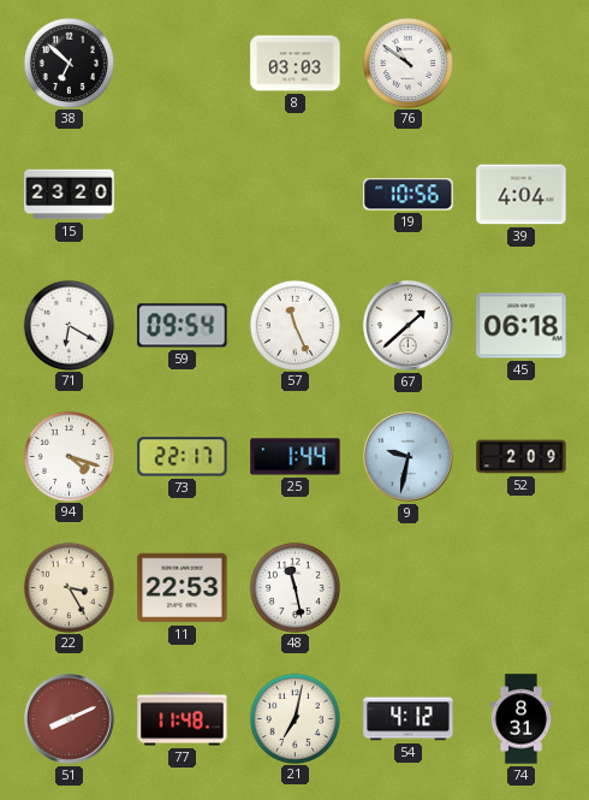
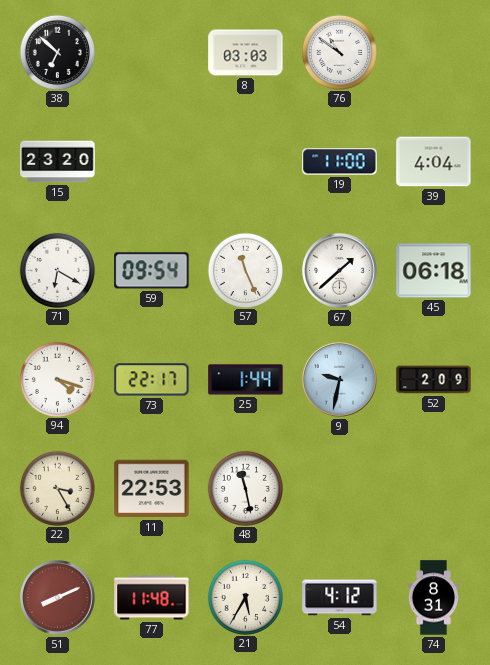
19: 10:56 -> 11:00
21: 7:02 -> 5:35
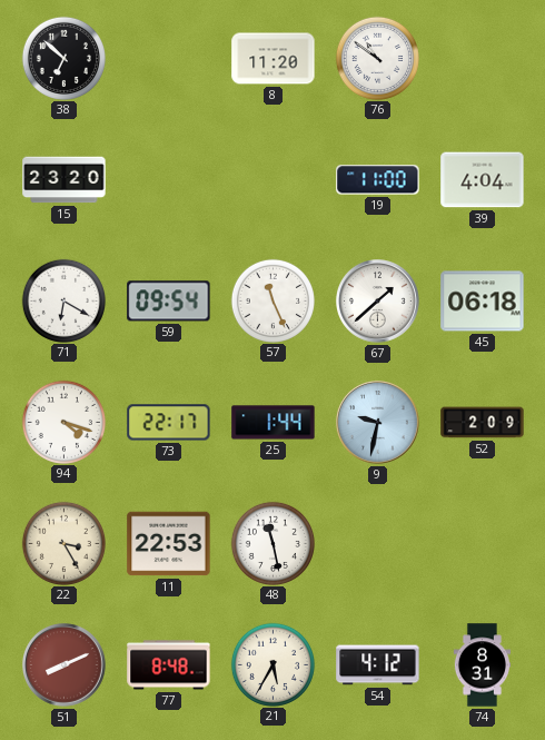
8: 03:03 -> 11:20
77: 11:48 -> 8:48
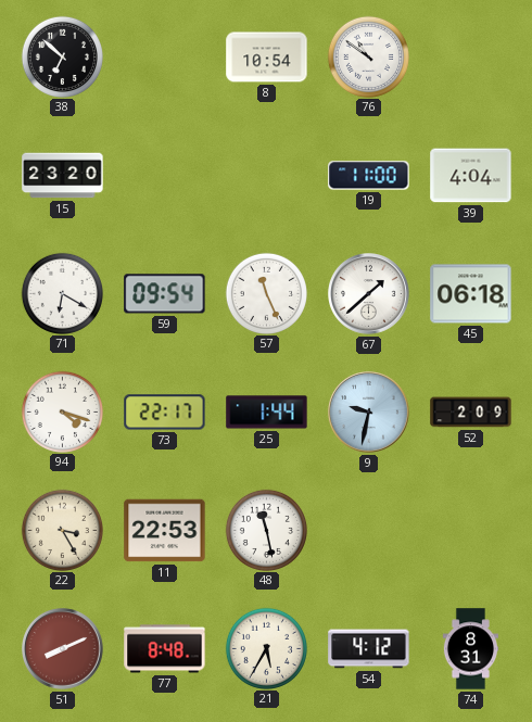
8: 11:20 -> 10:54
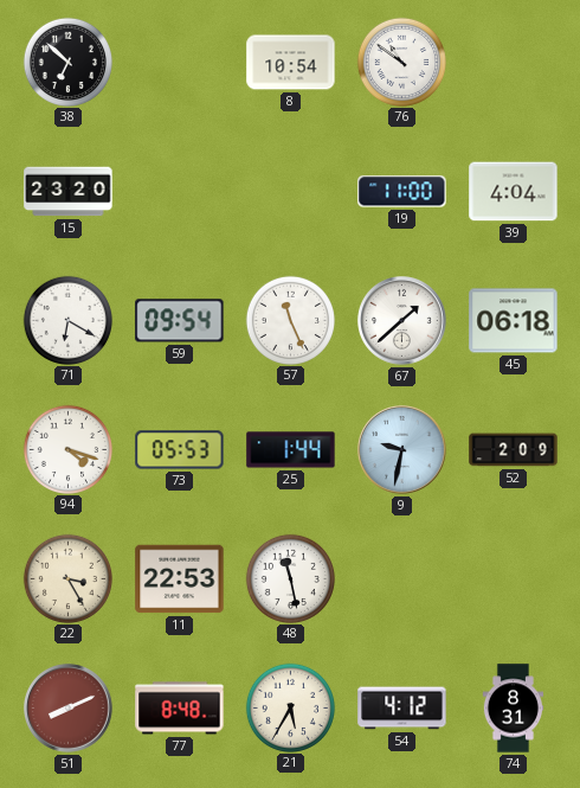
73: 22:17 -> 05:53
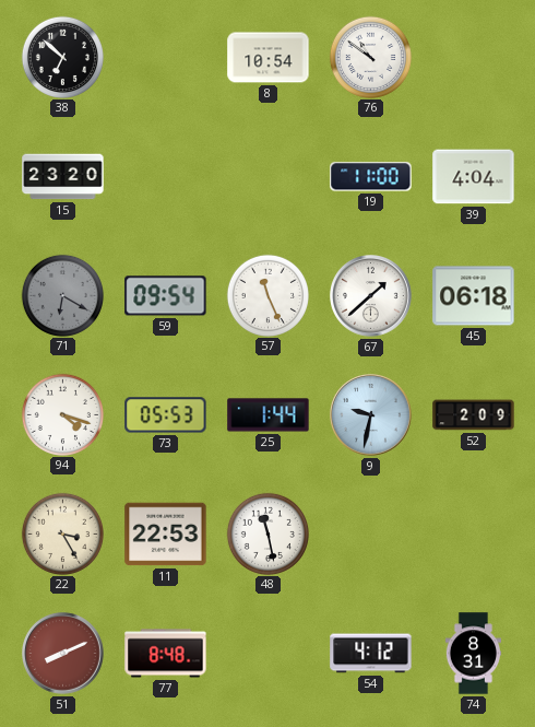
71 dial: white -> grey
21: 5:35 -> none
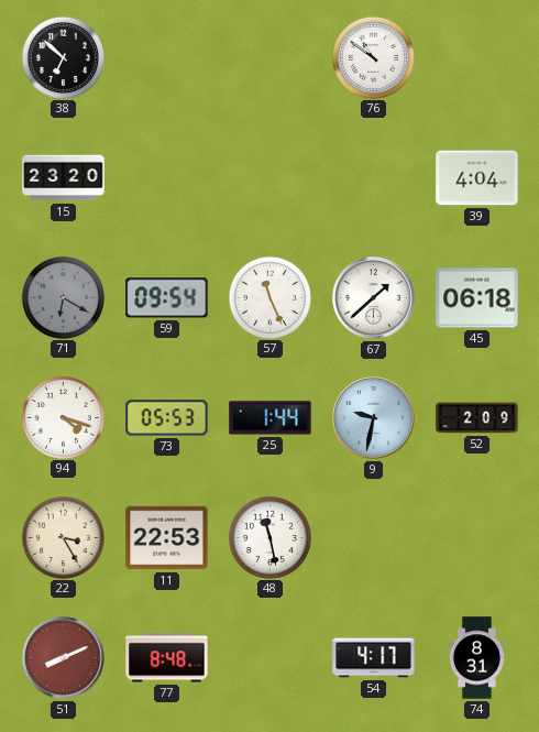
8: 10:54 -> none
19: 11:00 -> none
54: 4:12 -> 4:17
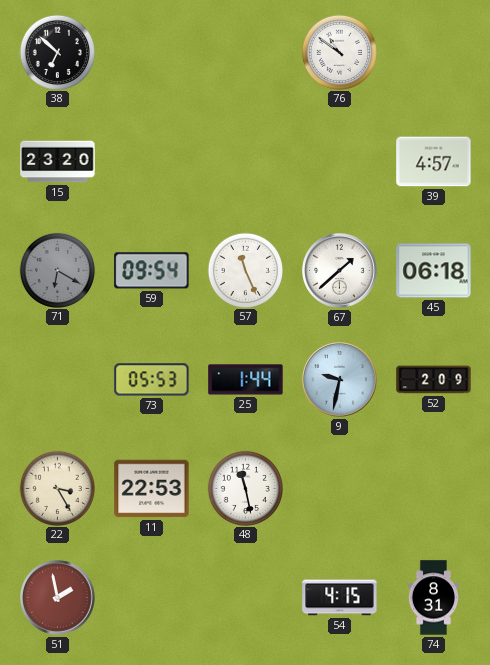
39: 4:04 -> 4:57
94: 4:18 -> none
51: 8:11 -> 1:58
77: 8:48 -> none
54: 4:17 -> 4:15
